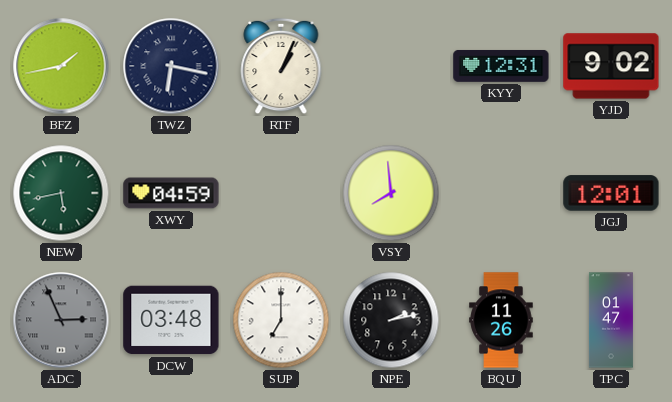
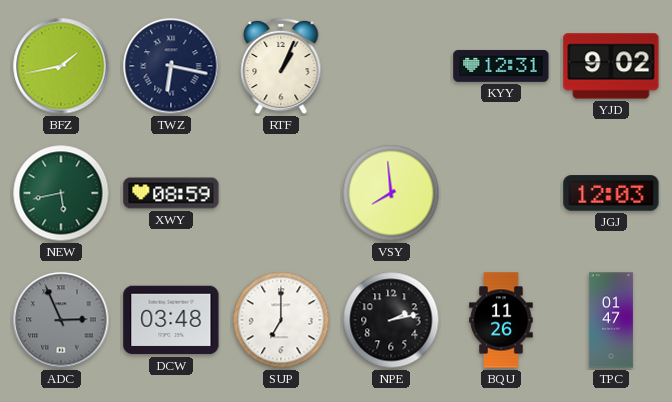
XWY: 04:59 -> 08:59
JGJ: 12:01 -> 12:03
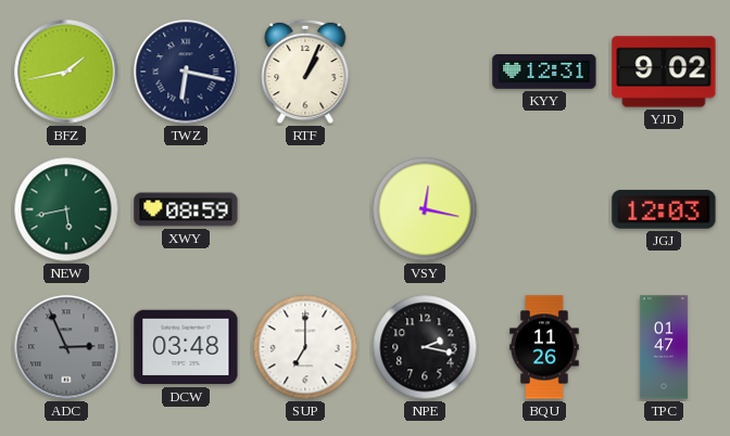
VSY: 7:59 -> 12:17
NPE: 2:13 -> 2:17
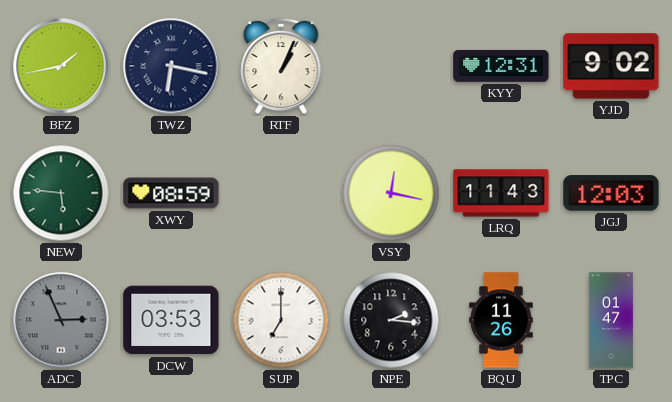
NEW: 5:43 -> 5:46
LRQ: none -> 11:43
DCW: 03:48 -> 03:53
NPE: 2:17 -> 2:16
